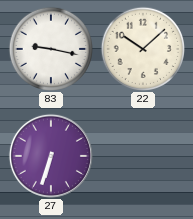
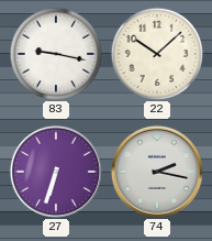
74: none -> 2:17
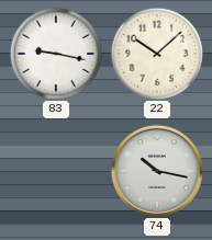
27: 6:33 -> none
74: 2:17 -> 10:17
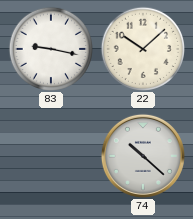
74: 10:17 -> 10:22
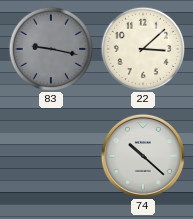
83 dial: white -> grey
22: 10:08 -> 3:08
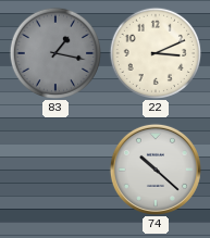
83: 9:17 -> 1:17
22: 3:08 -> 3:11
